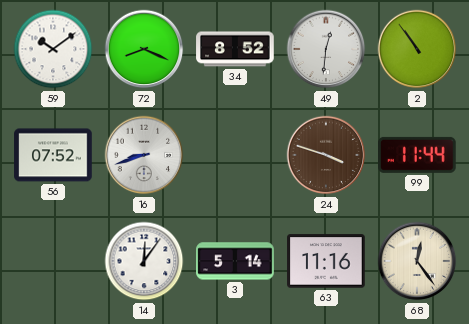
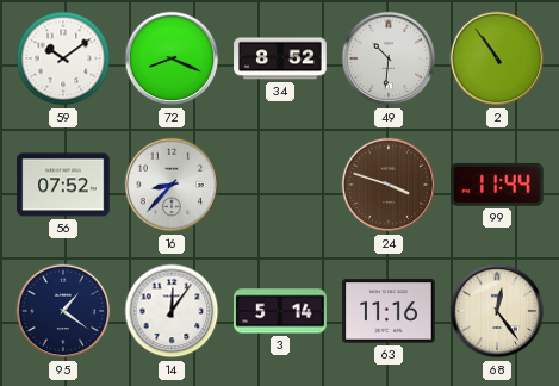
49: 12:31 -> 10:31
16: 8:42 -> 8:37
95: none -> 1:21
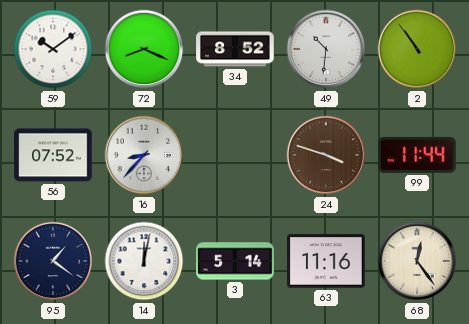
14: 12:06 -> 12:02
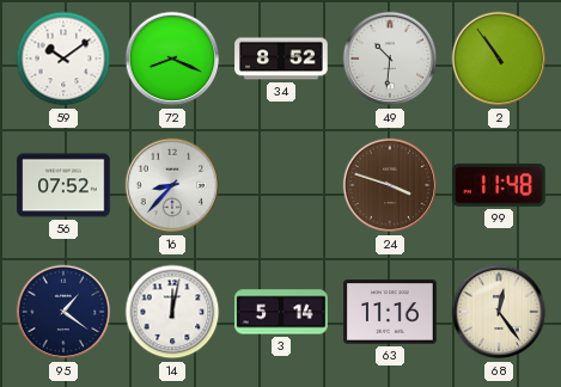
99: 11:44 -> 11:48
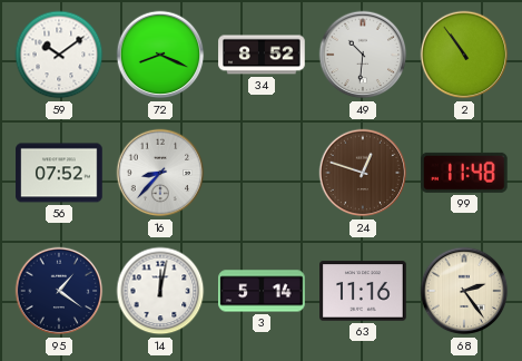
24: 3:48 -> 12:48
68: 12:24 -> 2:24
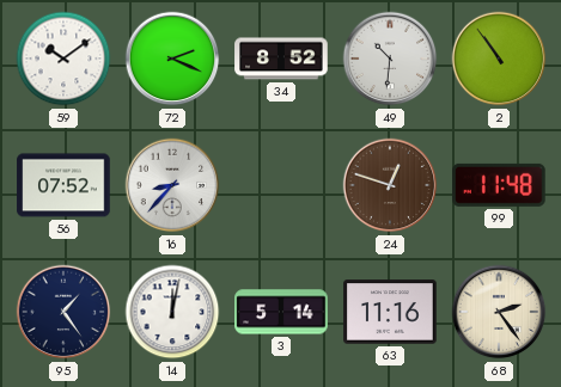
72: 8:19 -> 2:19
95: 1:21 -> 1:24
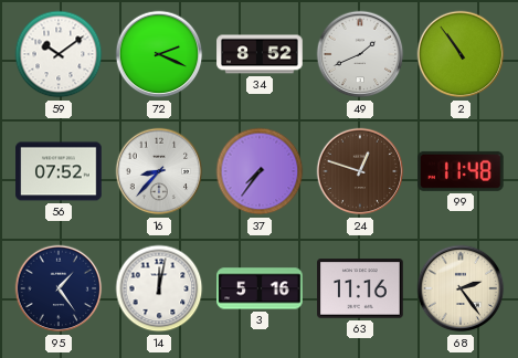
49: 10:31 -> 1:41
37: none -> 7:36
3: 5:14 -> 5:16
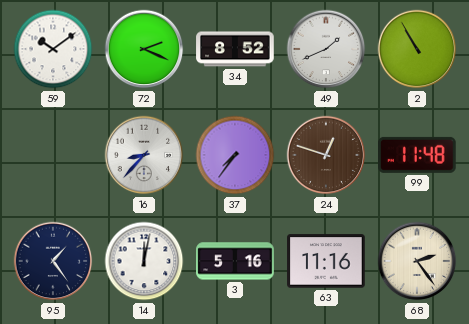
2: 10:54 -> 10:55
56: 07:52 -> none
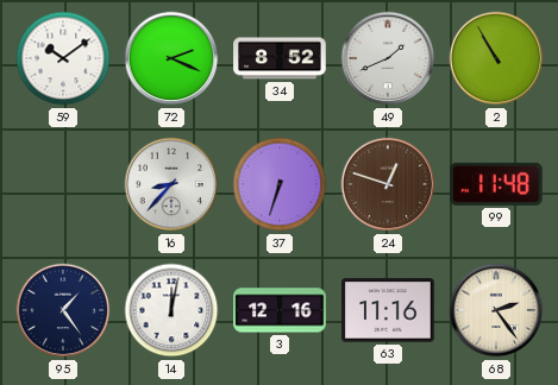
37: 7:36 -> 6:33
3: 5:16 -> 12:16
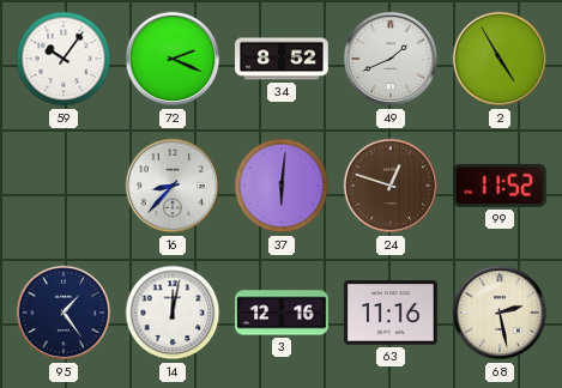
59: 10:09 -> 10:06
2: 10:55 -> 4:55
37: 6:33 -> 6:01
99: 11:48 -> 11:52
68: 2:24 -> 2:28
